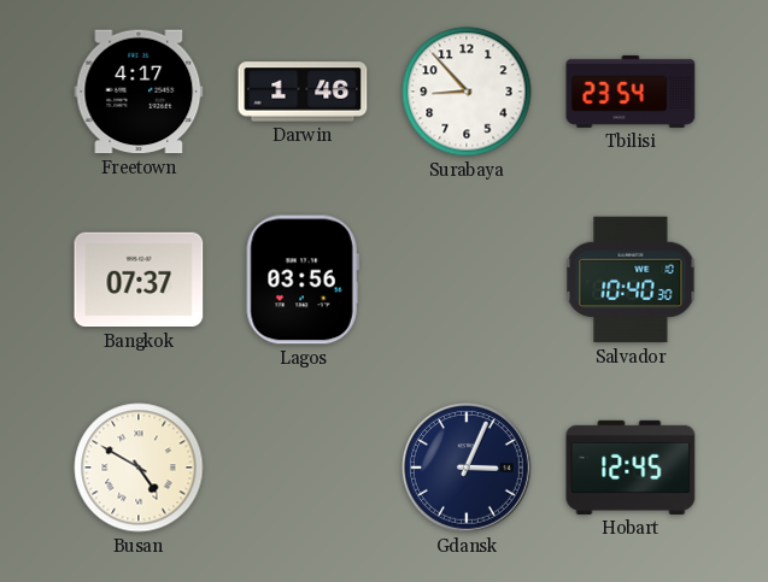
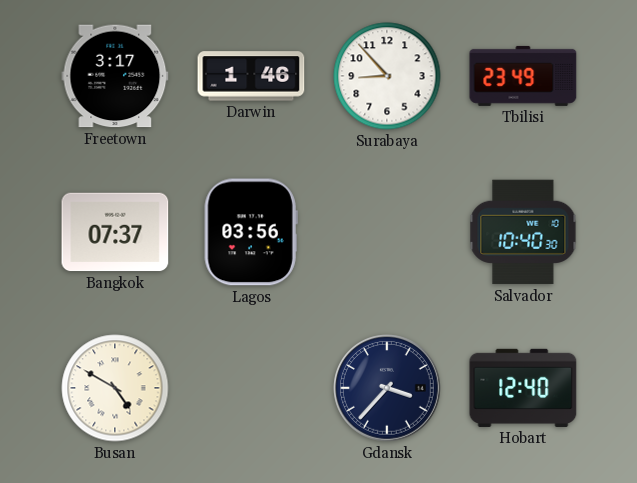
Freetown: 4:17 -> 3:17
Tbilisi: 23:54 -> 23:49
Gdansk: 3:04 -> 3:37
Hobart: 12:45 -> 12:40
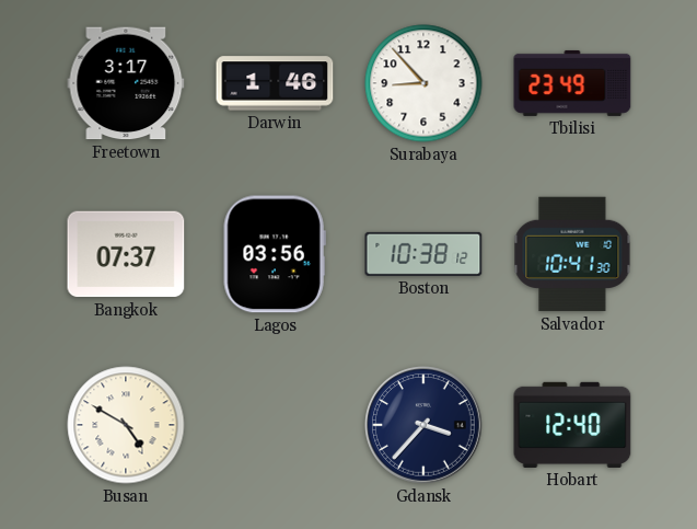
Boston: none -> 10:38
Salvador: 10:40 -> 10:41
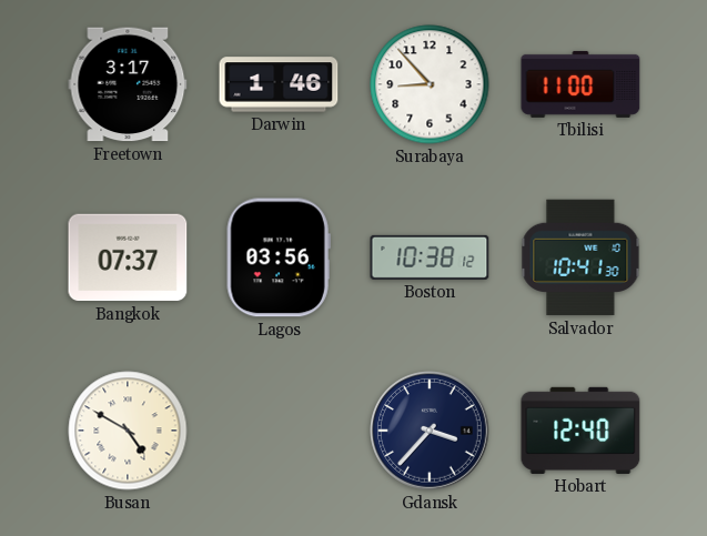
Tbilisi: 23:49 -> 11:00
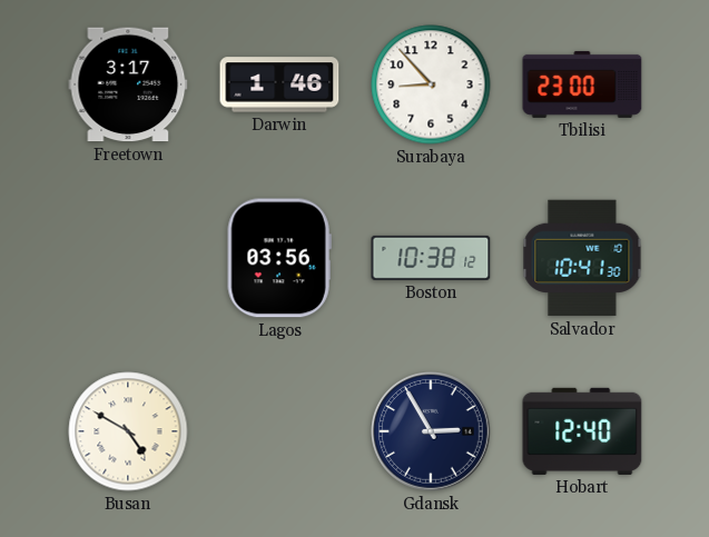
Tbilisi: 11:00 -> 23:00
Bangkok: 07:37 -> none
Gdansk: 3:37 -> 2:55
